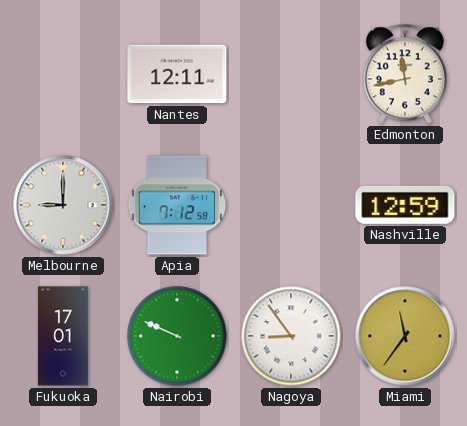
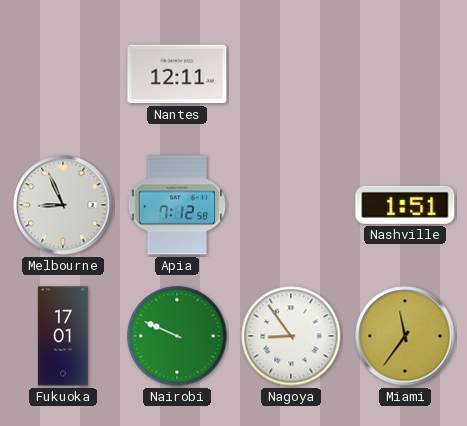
Edmonton: 11:43 -> none
Melbourne: 9:00 -> 8:56
Nashville: 12:59 -> 1:51
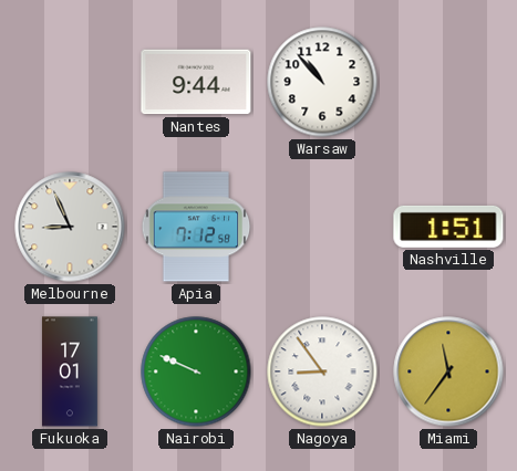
Nantes: 12:11 -> 9:44
Warsaw: none -> 10:53
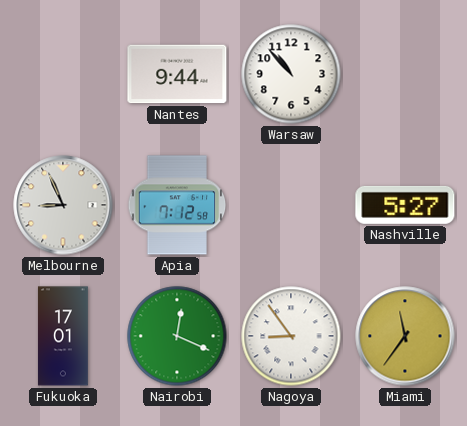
Nashville: 1:51 -> 5:27
Nairobi: 9:49 -> 12:19
